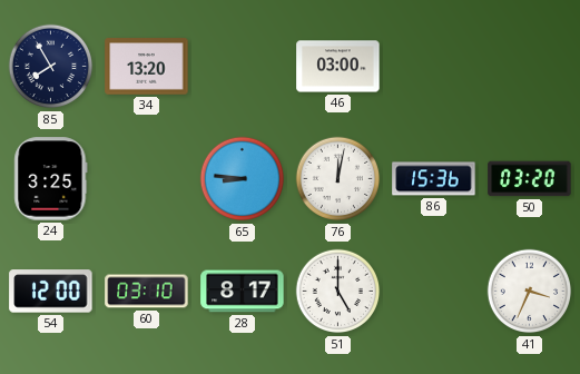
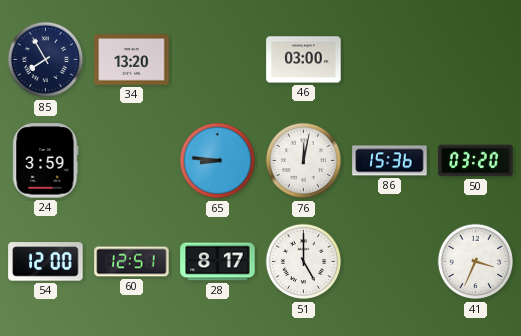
24: 3:25 -> 3:59
60: 03:10 -> 12:51
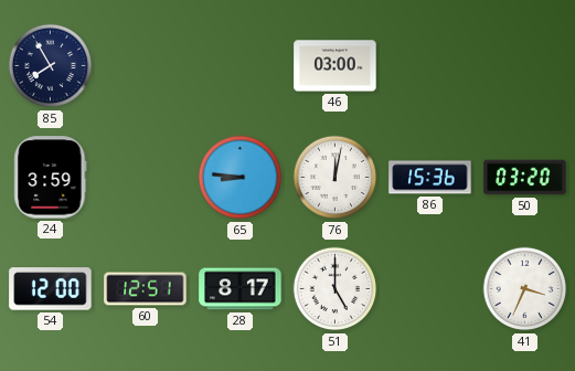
34: 13:20 -> none
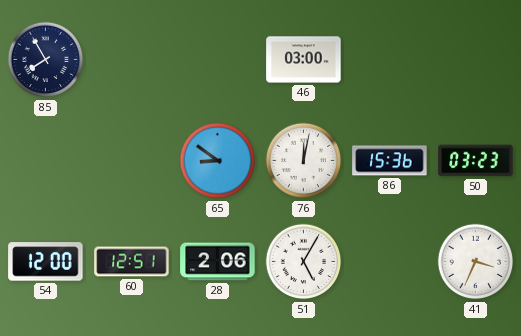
24: 3:59 -> none
65: 8:46 -> 8:51
50: 03:20 -> 03:23
28: 8:17 -> 2:06
51: 5:00 -> 5:05
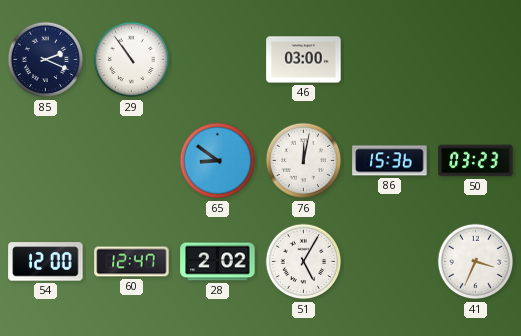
85: 7:55 -> 2:19
29: none -> 10:54
60: 12:51 -> 12:47
28: 2:06 -> 2:02
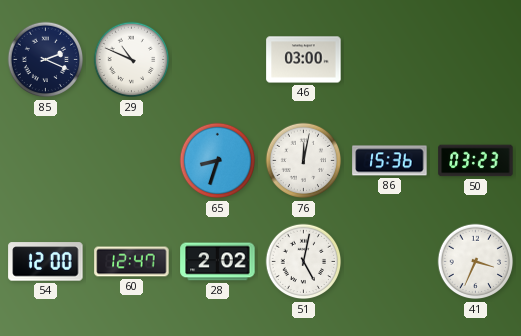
29: 10:54 -> 10:49
65: 8:51 -> 8:33
51: 5:05 -> 5:02
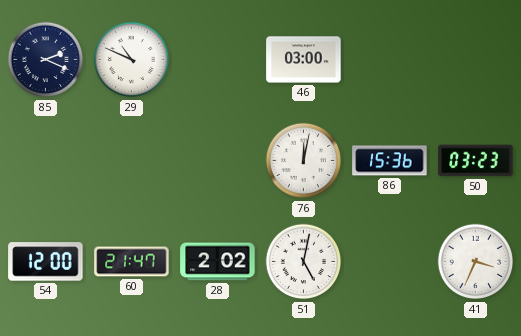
65: 8:33 -> none
60: 12:47 -> 21:47
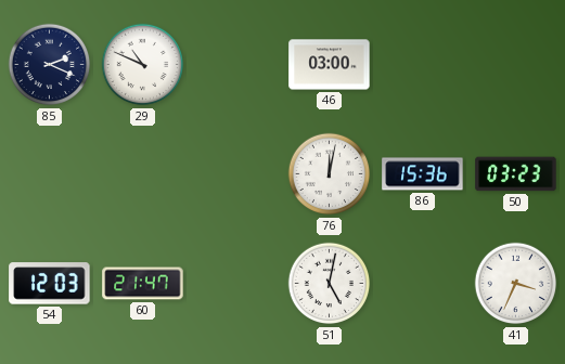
54: 12:00 -> 12:03
28: 2:02 -> none
